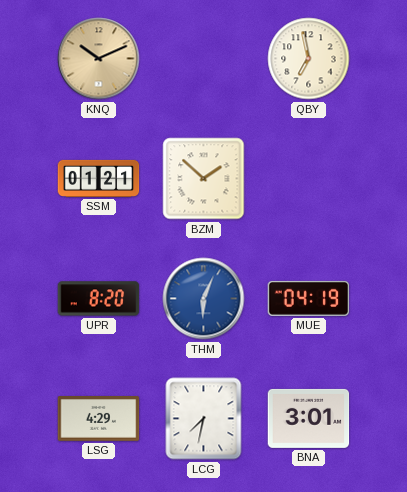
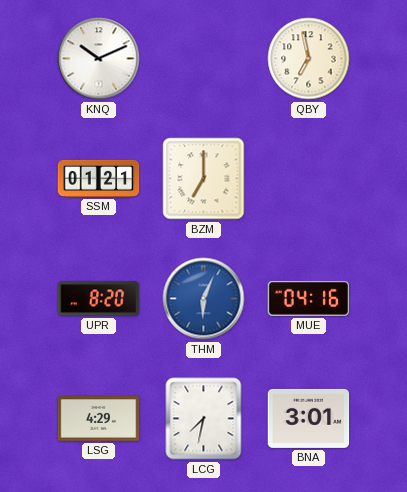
KNQ dial: champagne -> white
BZM: 1:52 -> 7:00
MUE: 04:19 -> 04:16
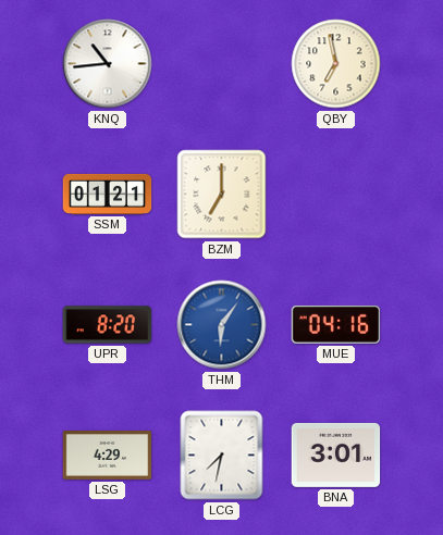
KNQ: 10:11 -> 10:44
THM: 6:04 -> 6:06
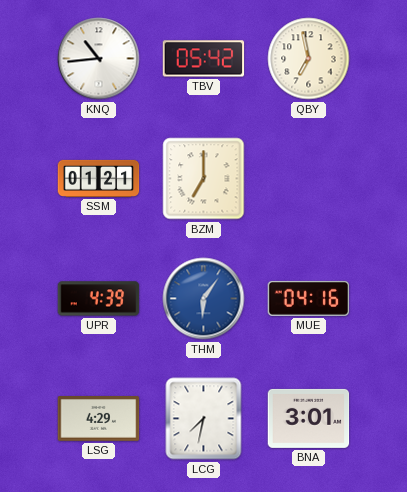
TBV: none -> 05:42
UPR: 8:20 -> 4:39
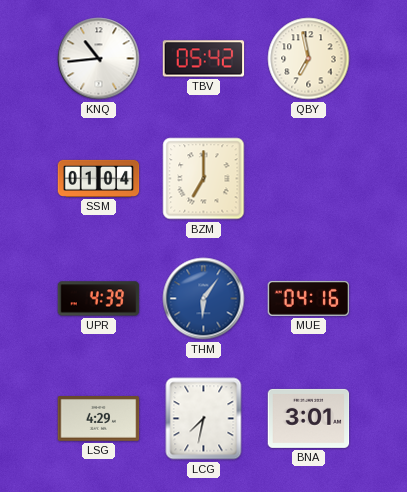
SSM: 01:21 -> 01:04
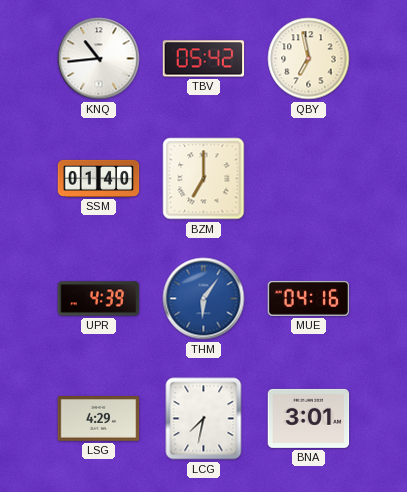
SSM: 01:04 -> 01:40
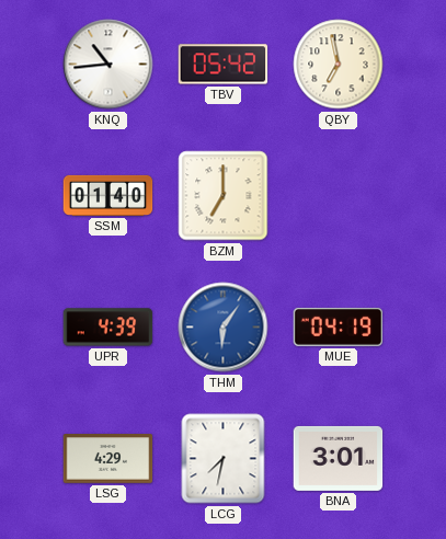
MUE: 04:16 -> 04:19
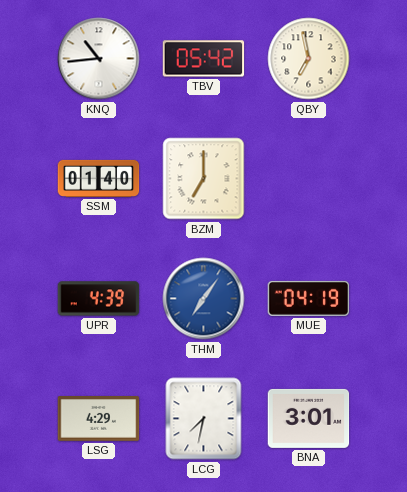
THM: 6:06 -> 7:06
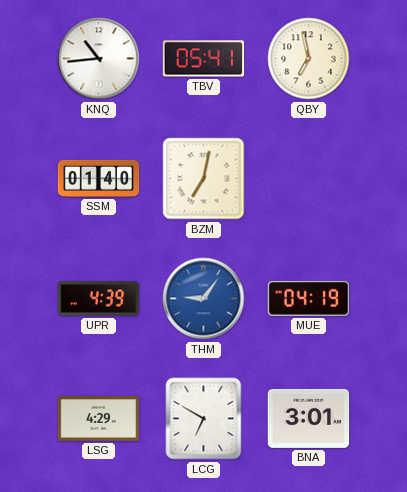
TBV: 05:42 -> 05:41
BZM: 7:00 -> 7:02
THM: 7:06 -> 9:06
LCG: 7:32 -> 6:50
